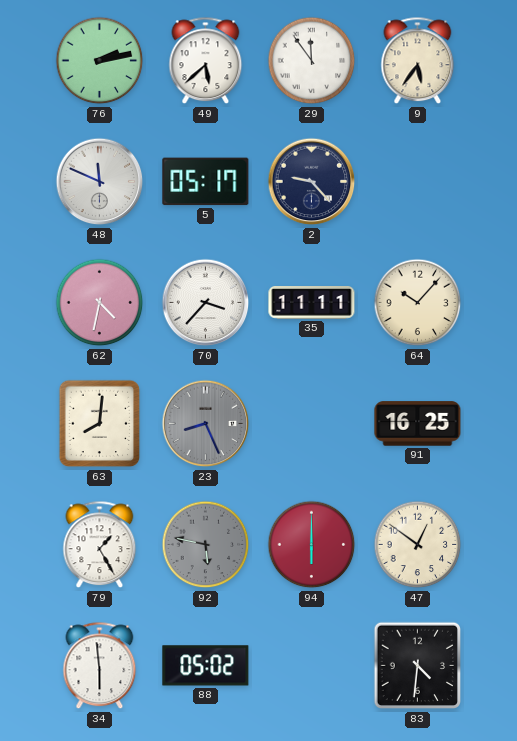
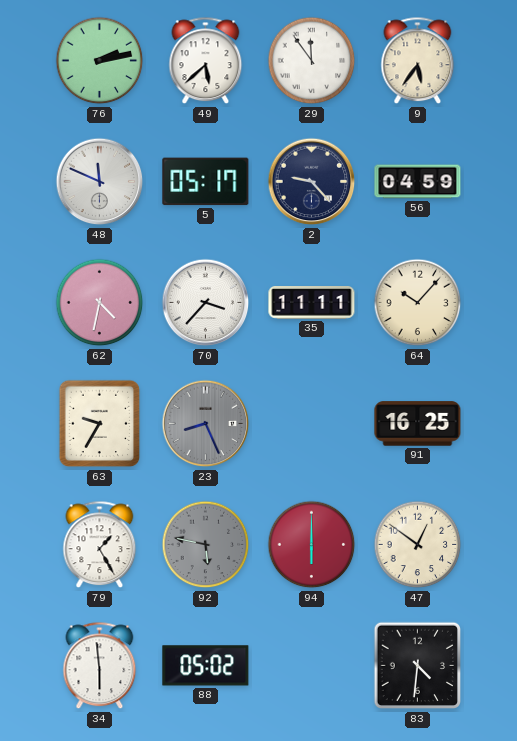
56: none -> 04:59
63: 8:01 -> 9:35
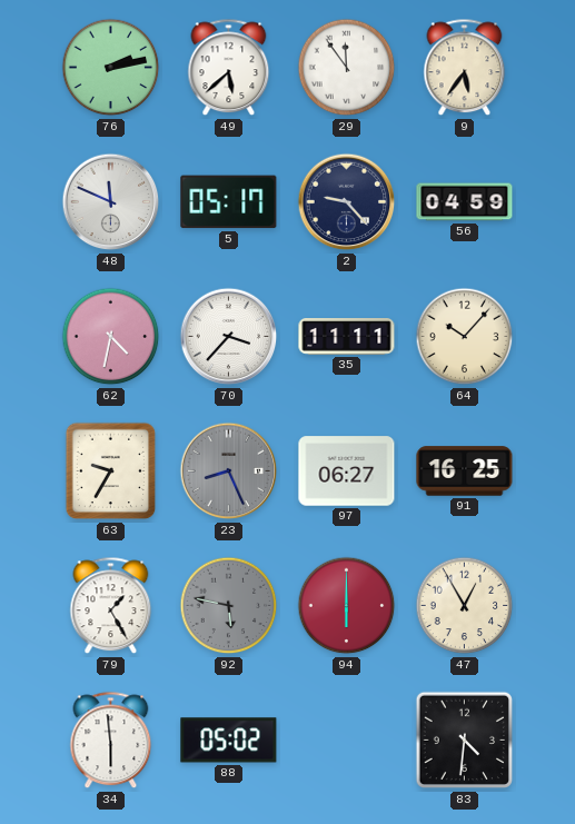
97: none -> 06:27
47: 12:51 -> 12:55
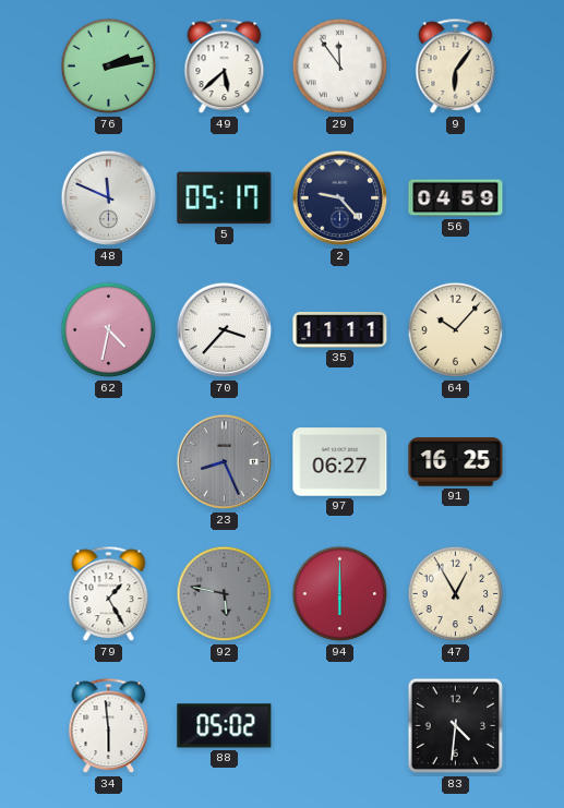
9: 5:36 -> 6:06
63: 9:35 -> none
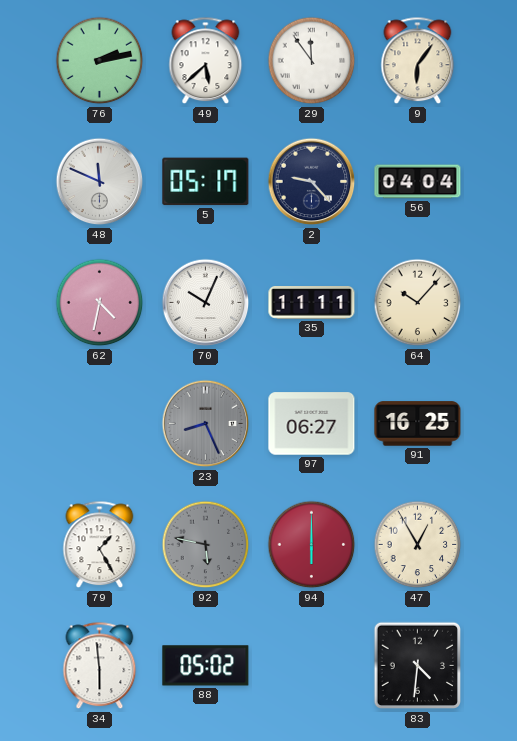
56: 04:59 -> 04:04
70: 3:37 -> 10:04
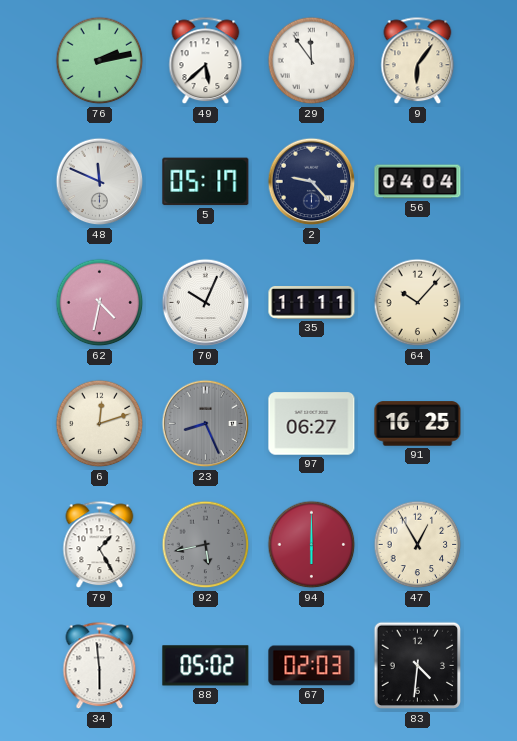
6: none -> 12:12
92: 5:47 -> 5:43
67: none -> 02:03
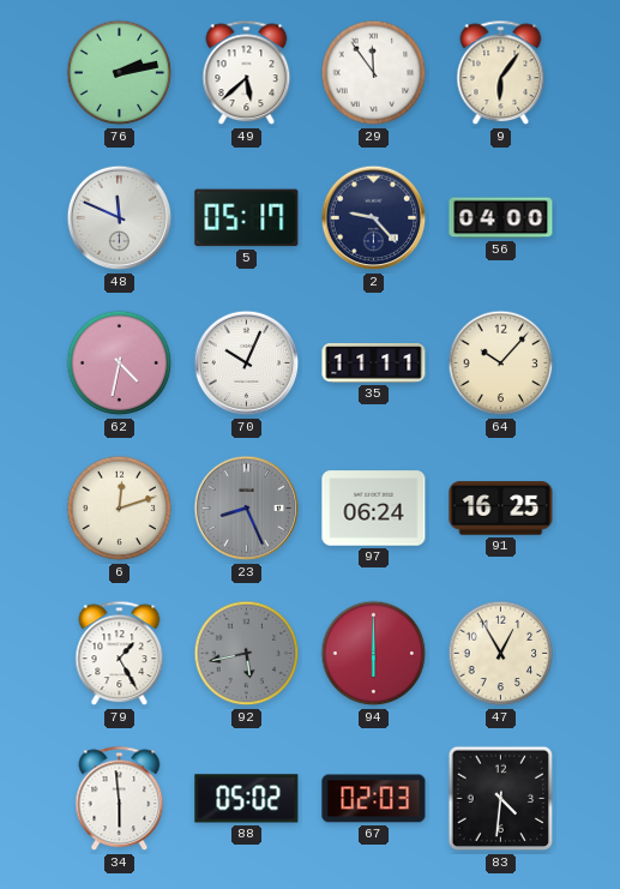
56: 04:04 -> 04:00
97: 06:27 -> 06:24
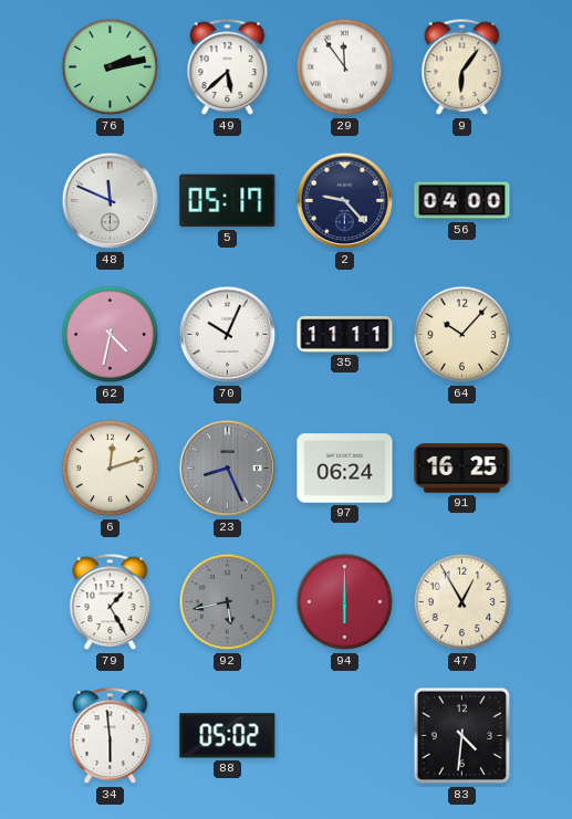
67: 02:03 -> none
